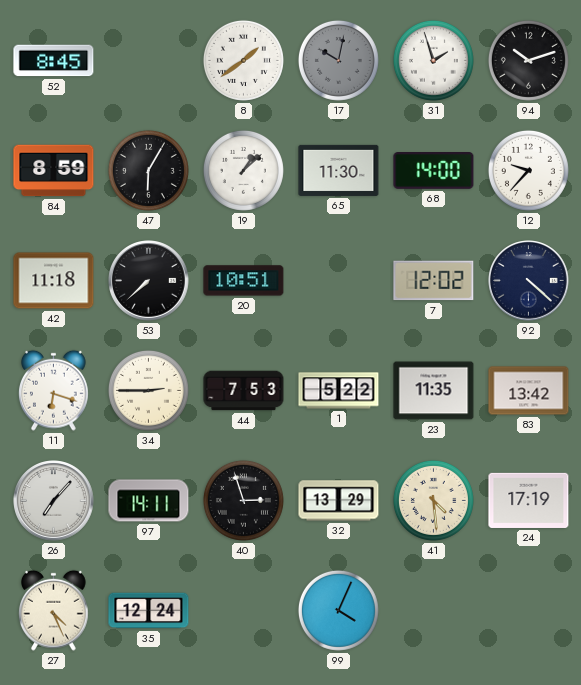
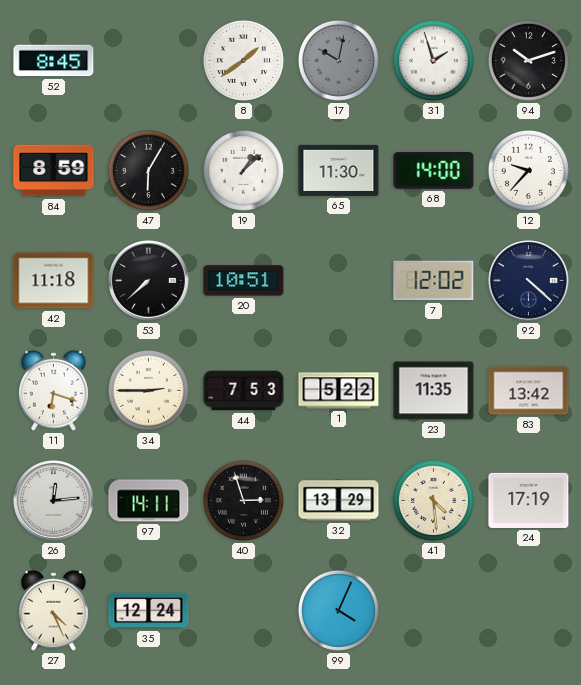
26: 7:07 -> 12:14
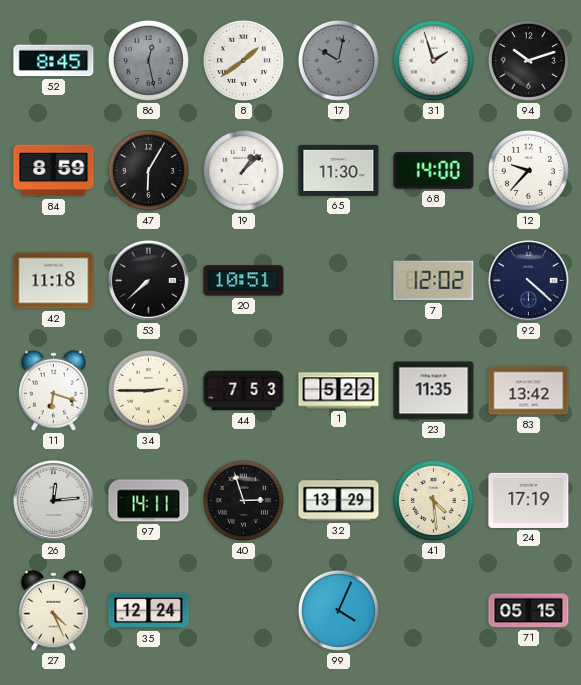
86: none -> 12:28
71: none -> 05:15
